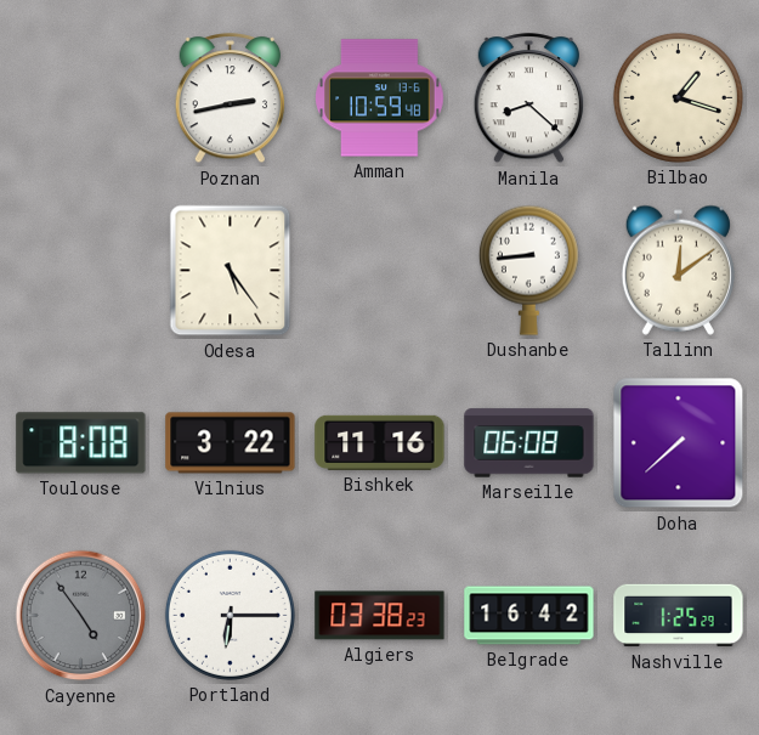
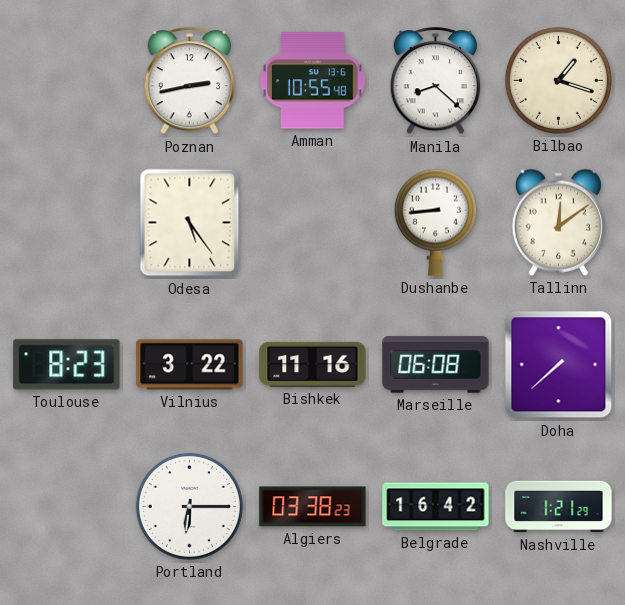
Amman: 10:59 -> 10:55
Toulouse: 8:08 -> 8:23
Cayenne: 4:54 -> none
Nashville: 1:25 -> 1:21
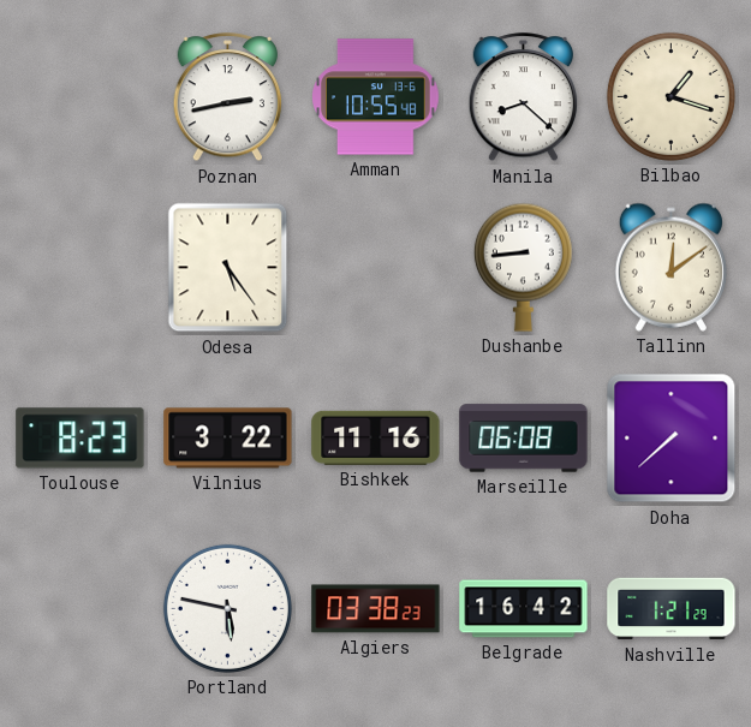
Portland: 6:15 -> 5:47
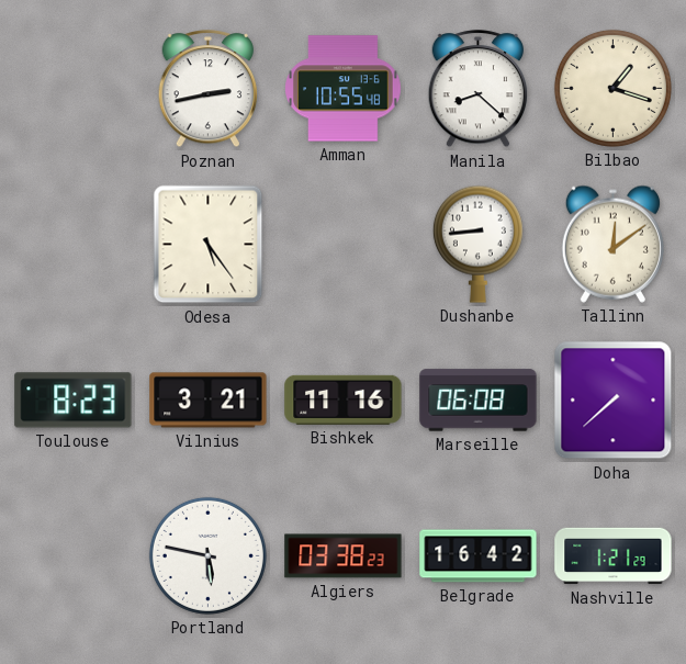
Vilnius: 3:22 -> 3:21
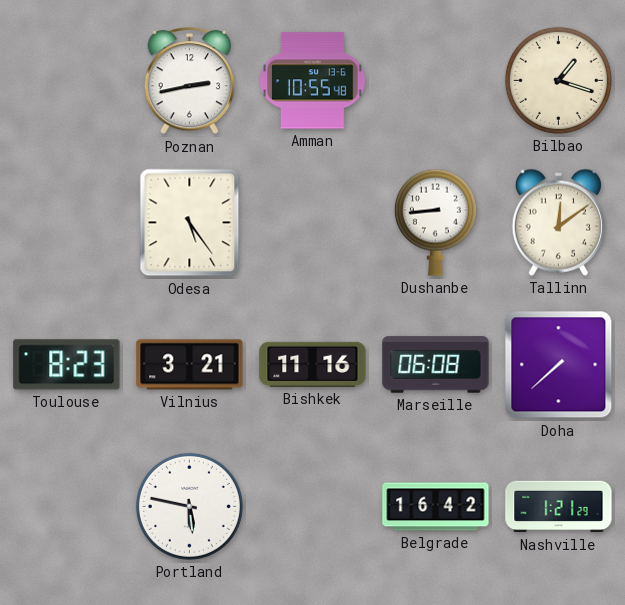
Manila: 8:22 -> none
Algiers: 03:38 -> none
